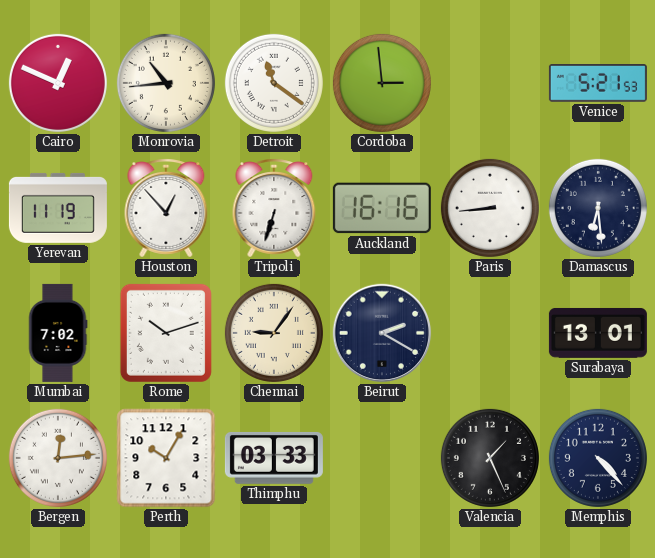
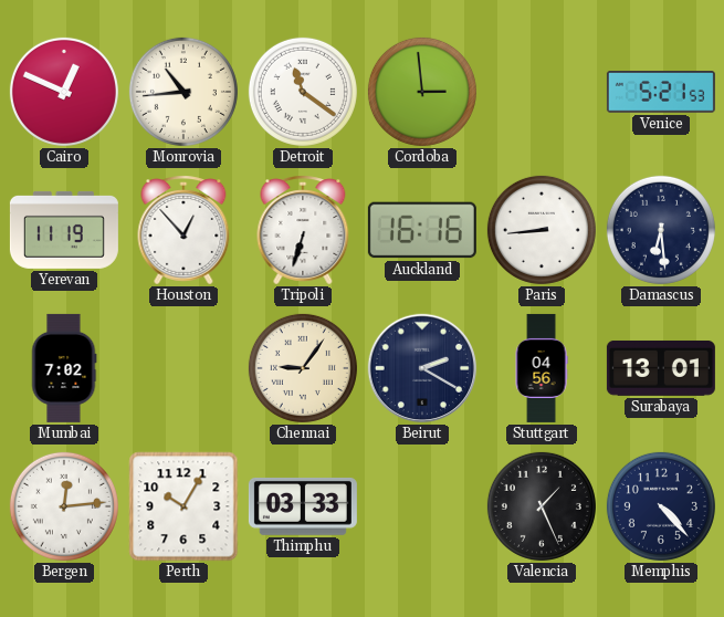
Rome: 10:12 -> none
Stuttgart: none -> 04:56
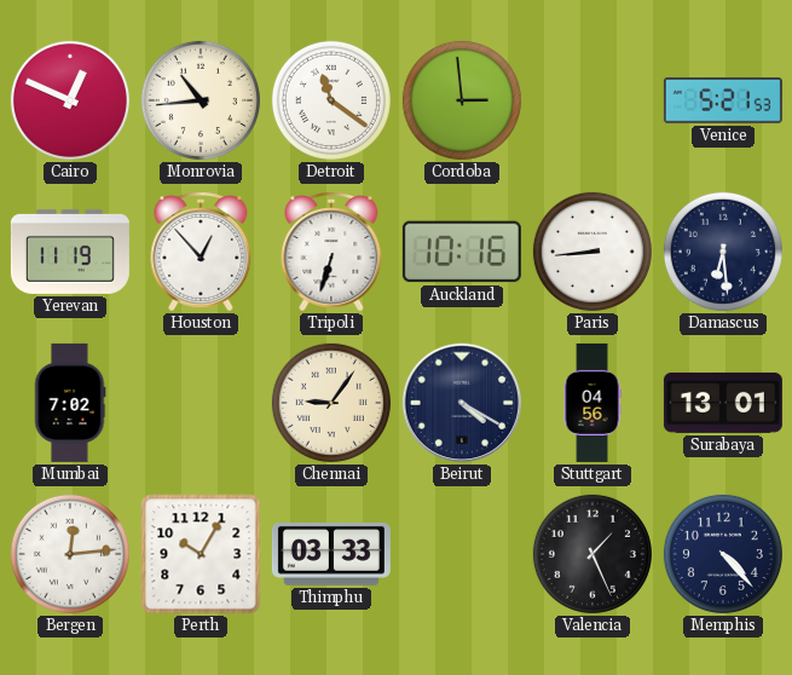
Auckland: 16:16 -> 10:16
Beirut: 2:20 -> 4:20
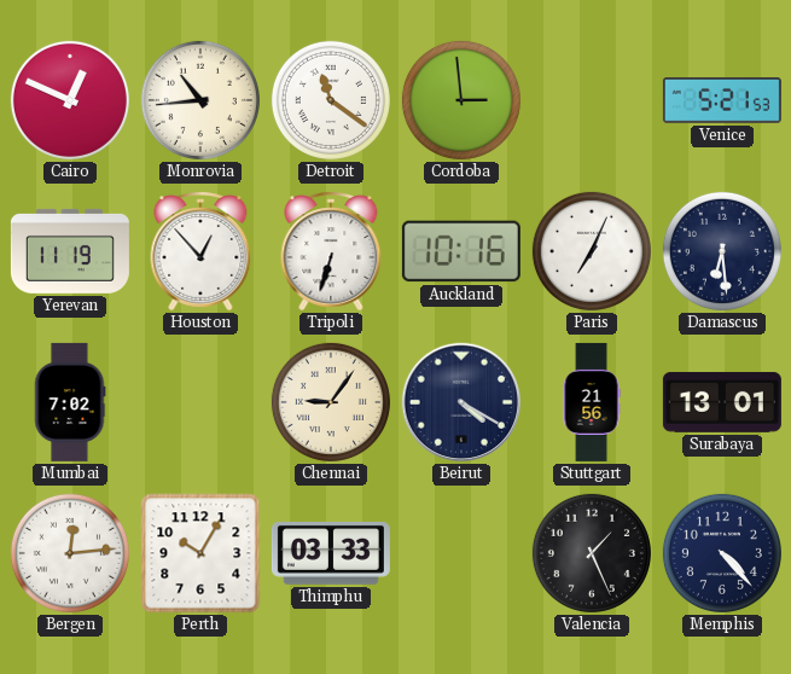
Paris: 8:44 -> 7:04
Stuttgart: 04:56 -> 21:56
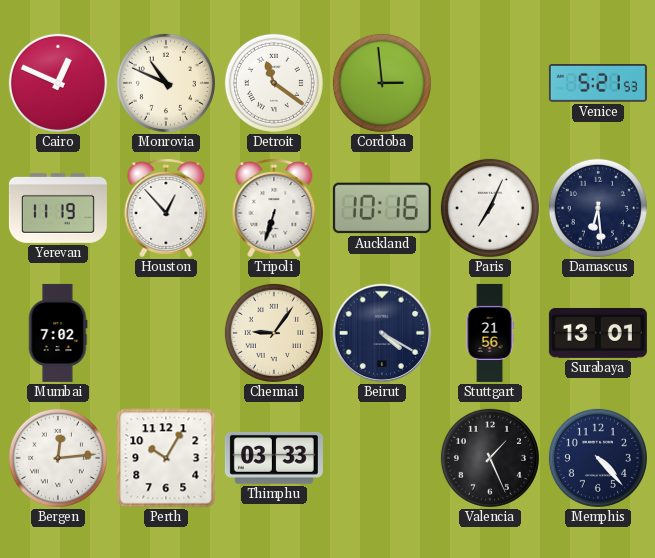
Monrovia: 10:44 -> 10:49
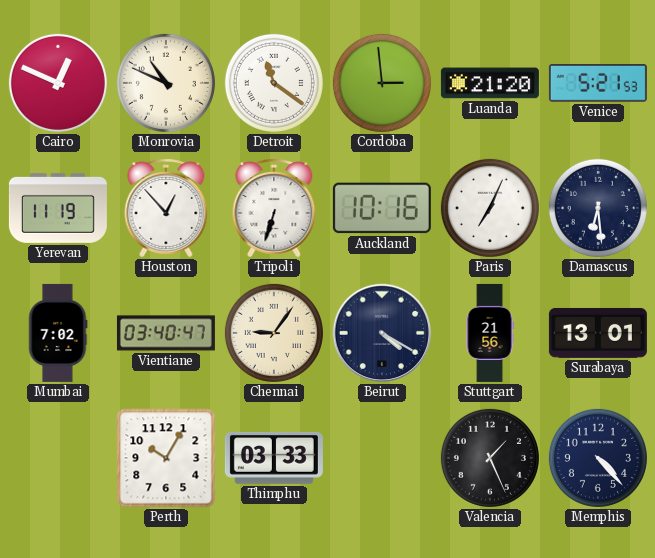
Luanda: none -> 21:20
Vientiane: none -> 03:40
Bergen: 12:14 -> none
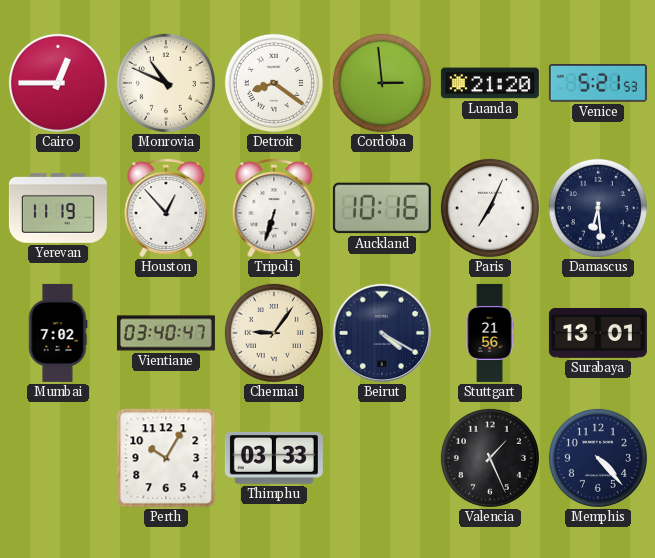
Cairo: 12:49 -> 12:45
Detroit: 11:21 -> 8:21
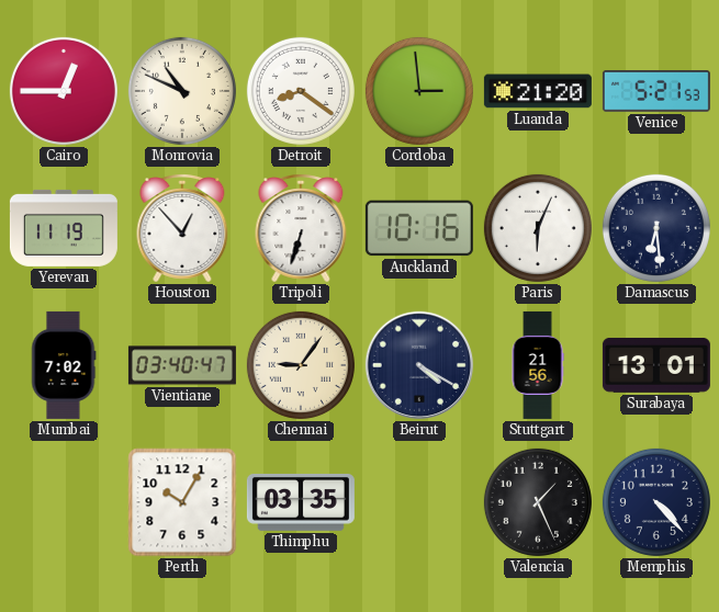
Paris: 7:04 -> 6:04
Thimphu: 03:33 -> 03:35
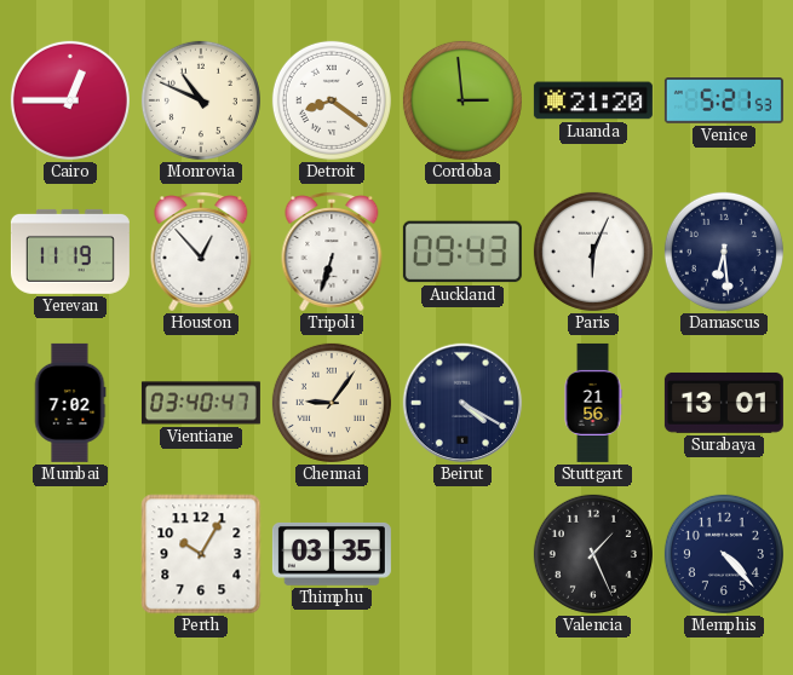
Auckland: 10:16 -> 09:43
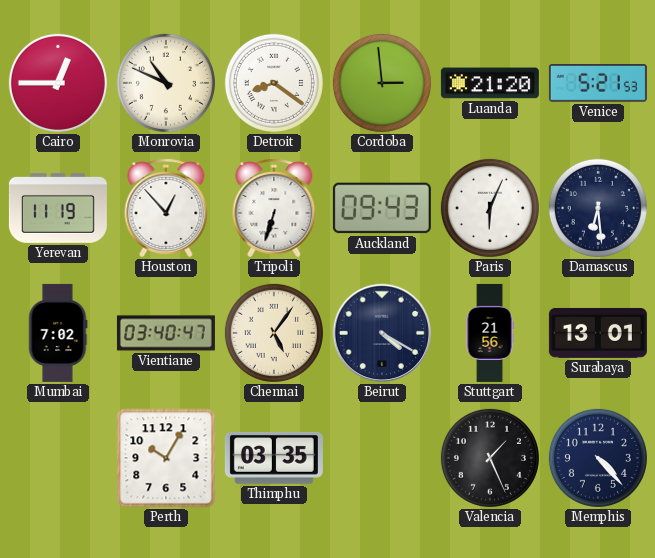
Chennai: 9:06 -> 5:06
